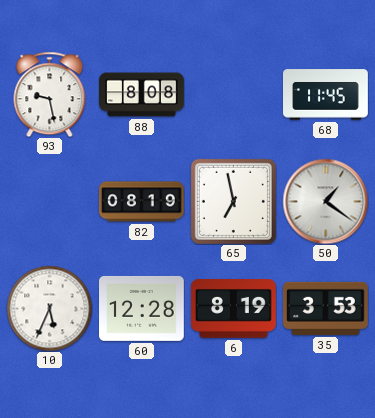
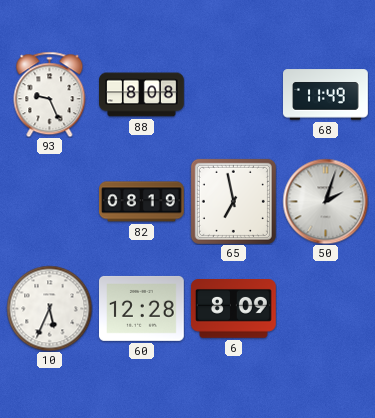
93: 9:28 -> 9:26
68: 11:45 -> 11:49
50: 1:21 -> 2:03
6: 8:19 -> 8:09
35: 3:53 -> none
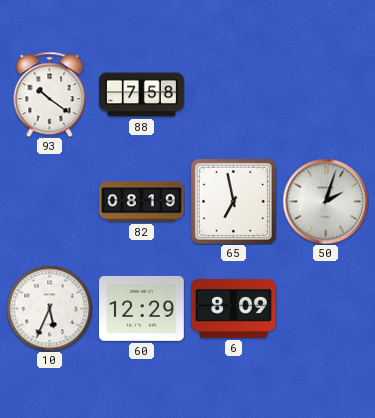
93: 9:26 -> 10:21
88: 8:08 -> 7:58
68: 11:49 -> none
60: 12:28 -> 12:29
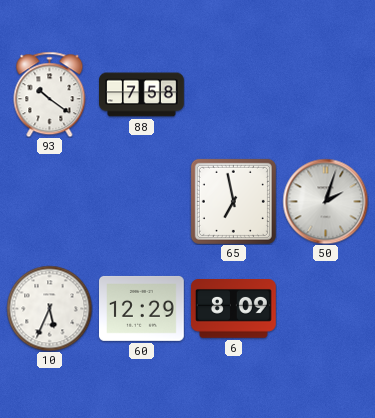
82: 08:19 -> none
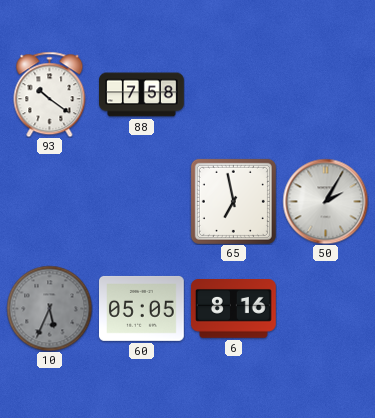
50: 2:03 -> 2:05
10 dial: white -> grey
60: 12:29 -> 05:05
6: 8:09 -> 8:16
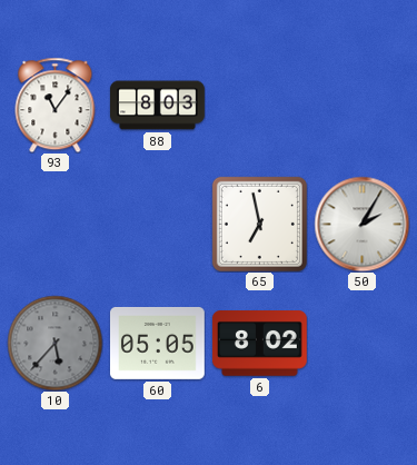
93: 10:21 -> 11:06
88: 7:58 -> 8:03
10: 5:34 -> 5:37
6: 8:16 -> 8:02
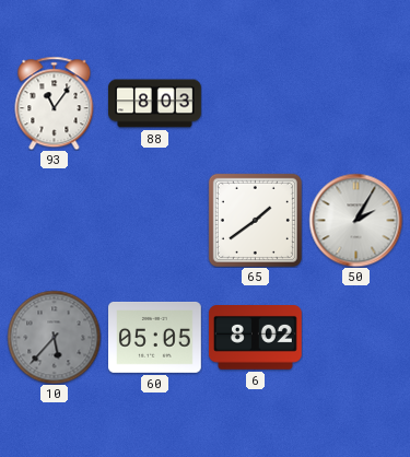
65: 6:58 -> 1:39
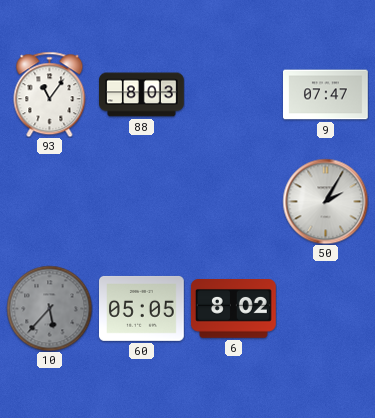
9: none -> 07:47
65: 1:39 -> none
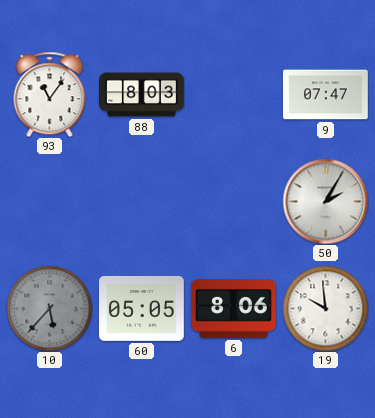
6: 8:02 -> 8:06
19: none -> 9:59
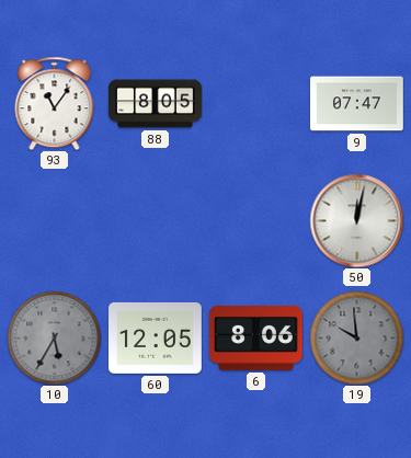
88: 8:03 -> 8:05
50: 2:05 -> 12:02
10: 5:37 -> 5:35
60: 05:05 -> 12:05
19 dial: white -> grey
